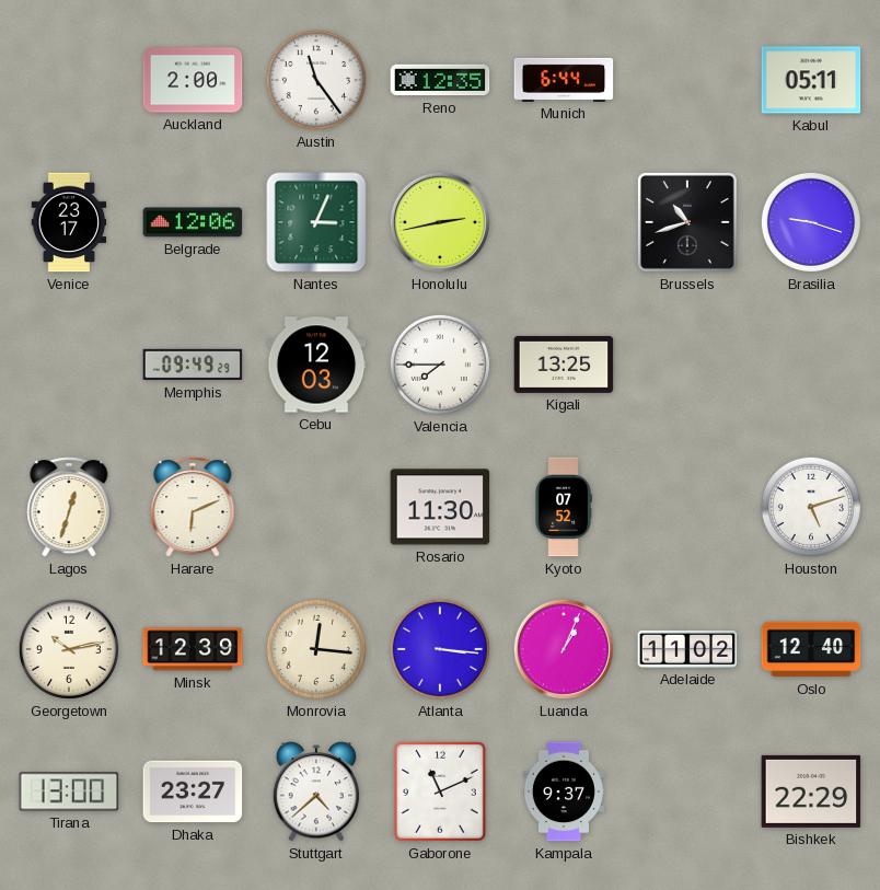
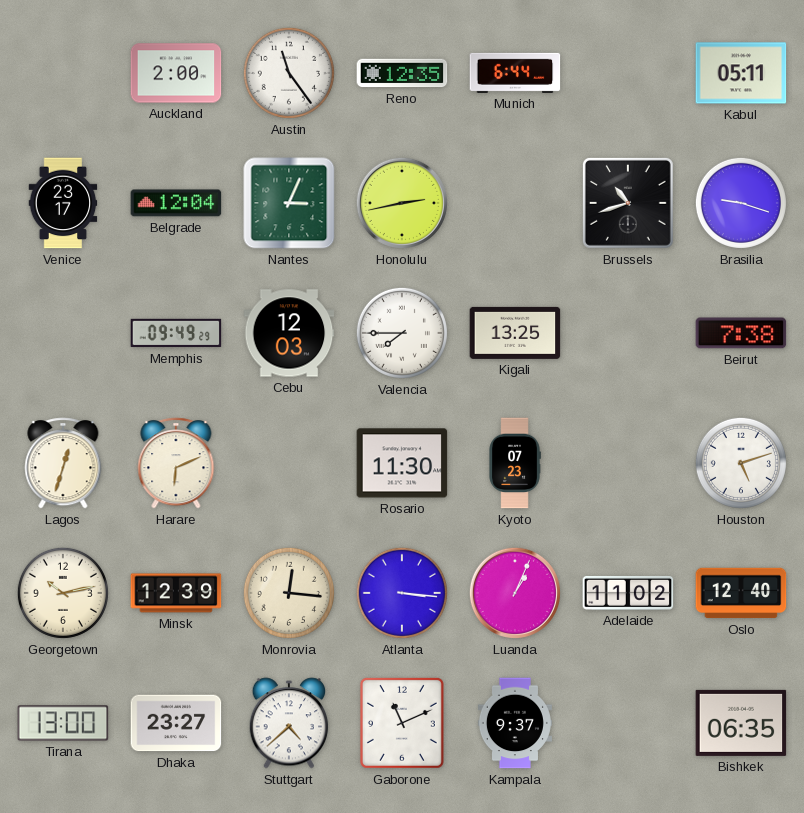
Belgrade: 12:06 -> 12:04
Beirut: none -> 7:38
Kyoto: 07:52 -> 07:23
Bishkek: 22:29 -> 06:35
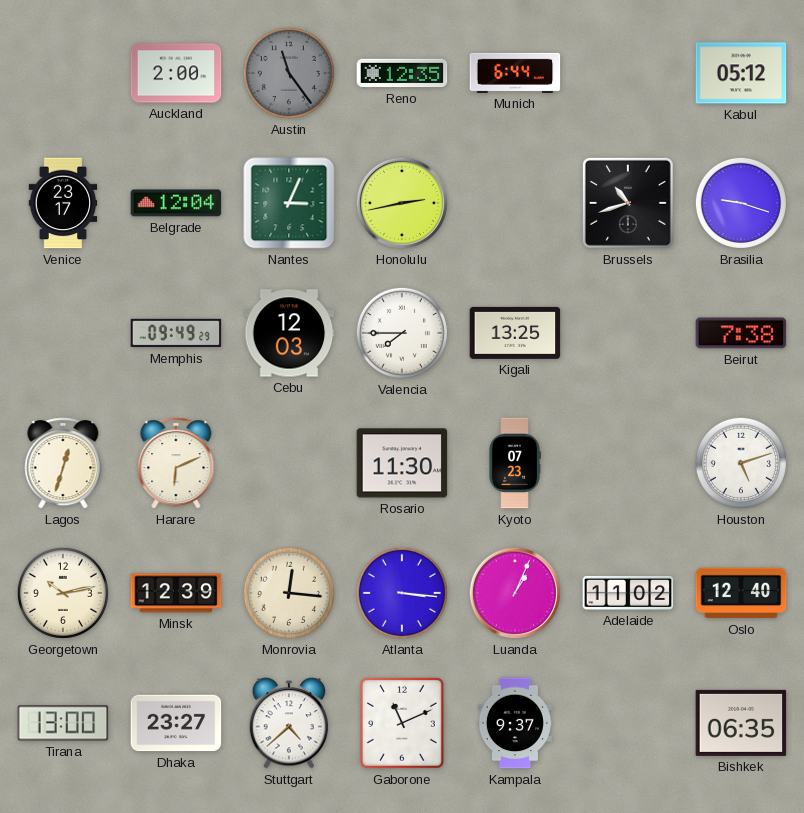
Austin dial: white -> grey
Kabul: 05:11 -> 05:12
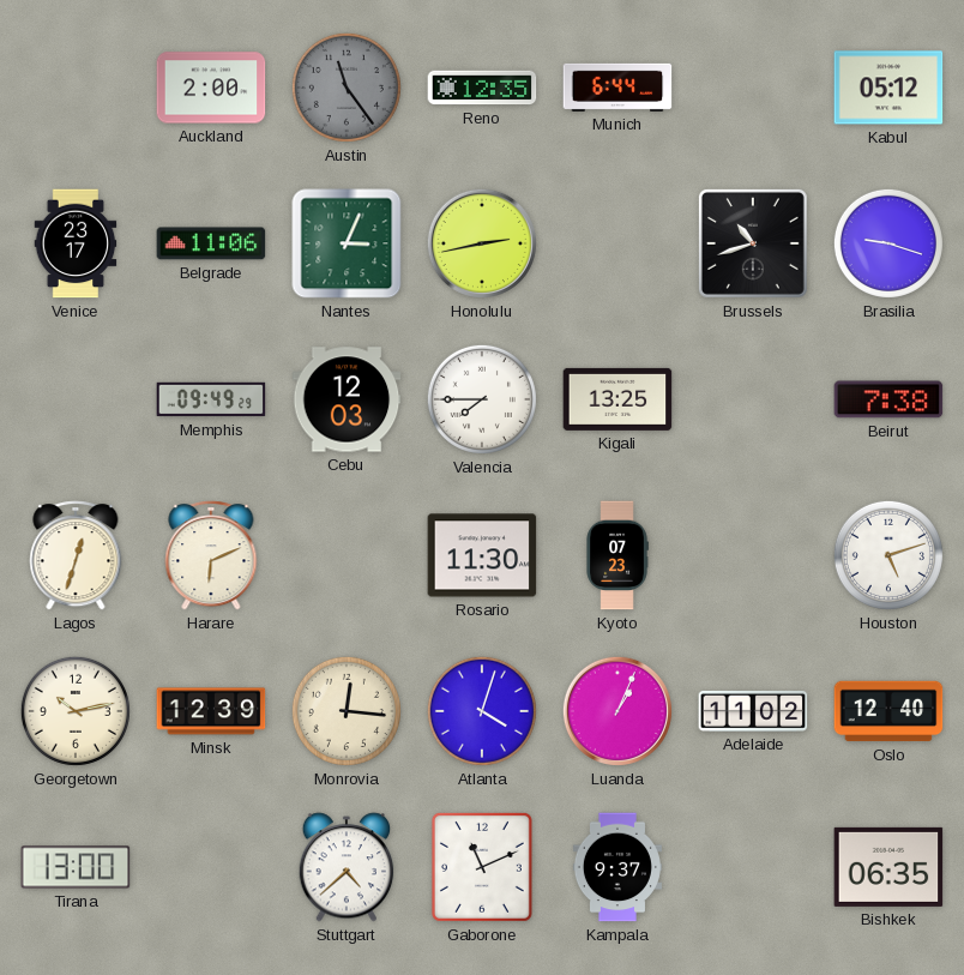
Belgrade: 12:04 -> 11:06
Atlanta: 3:16 -> 4:03
Dhaka: 23:27 -> none
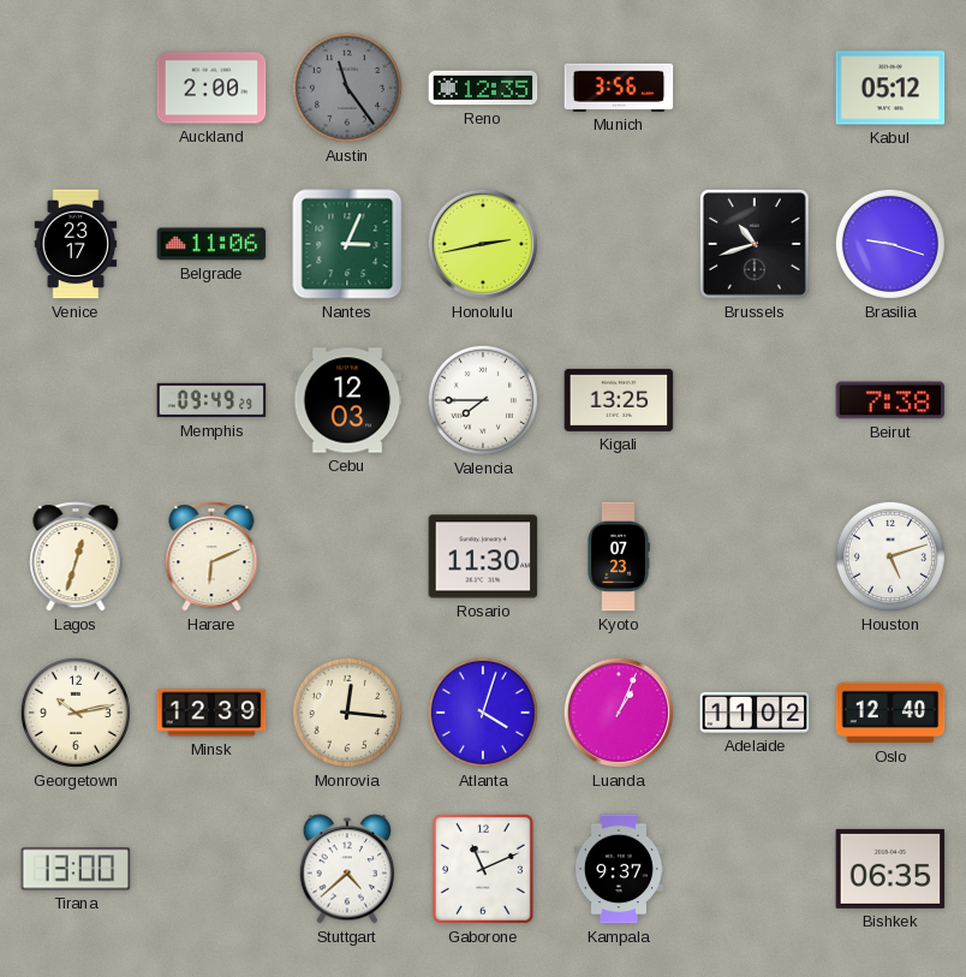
Munich: 6:44 -> 3:56
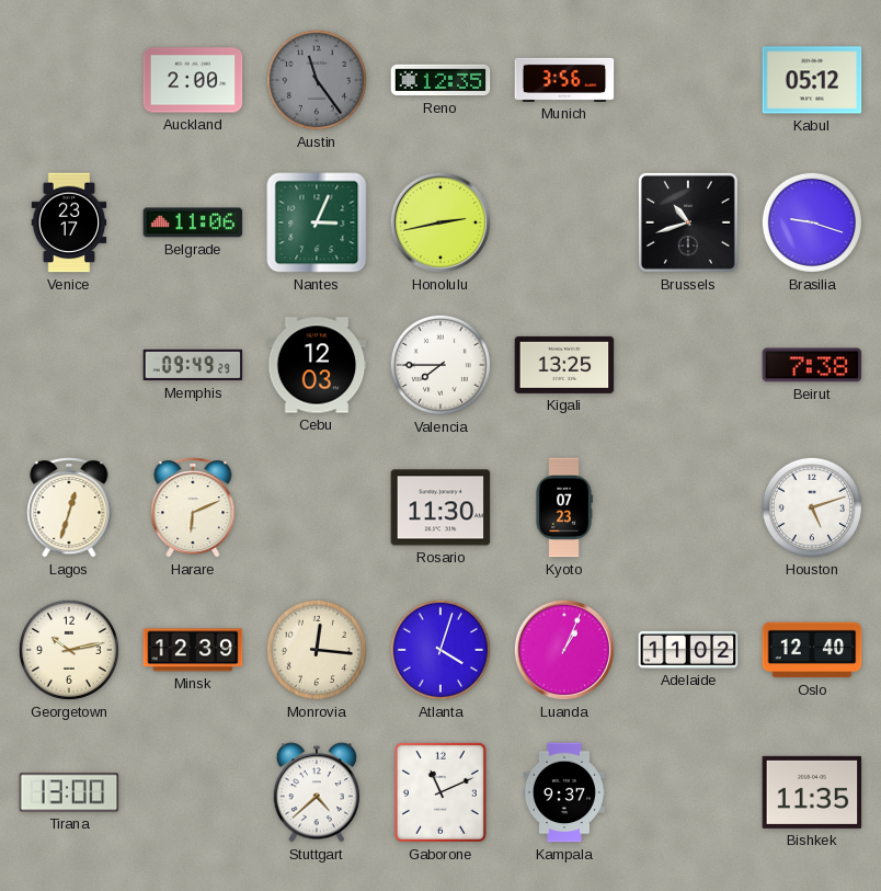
Bishkek: 06:35 -> 11:35
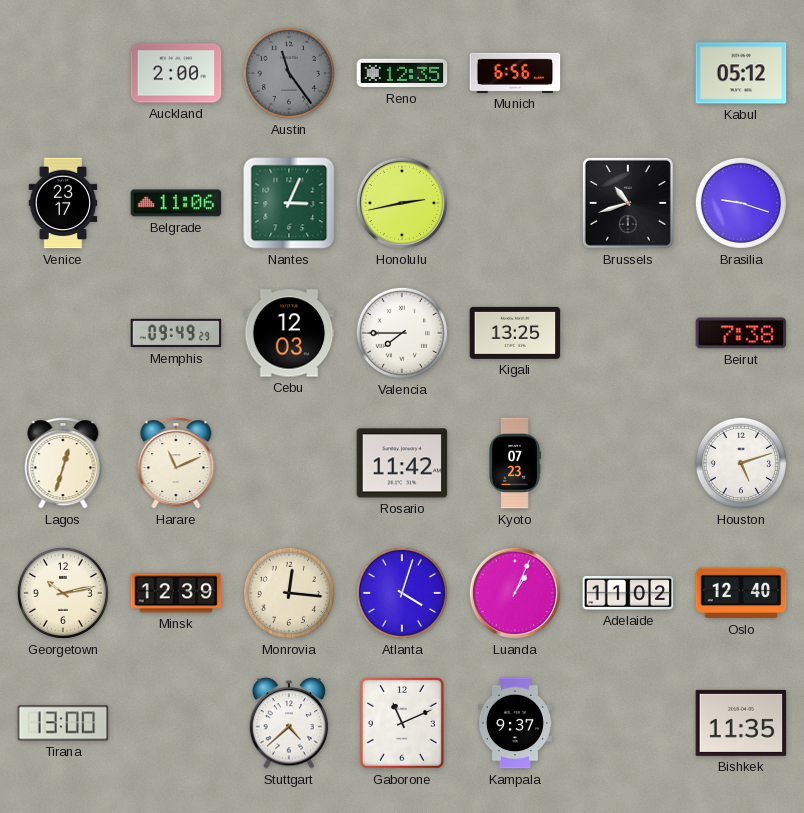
Munich: 3:56 -> 6:56
Harare: 6:11 -> 11:11
Rosario: 11:30 -> 11:42
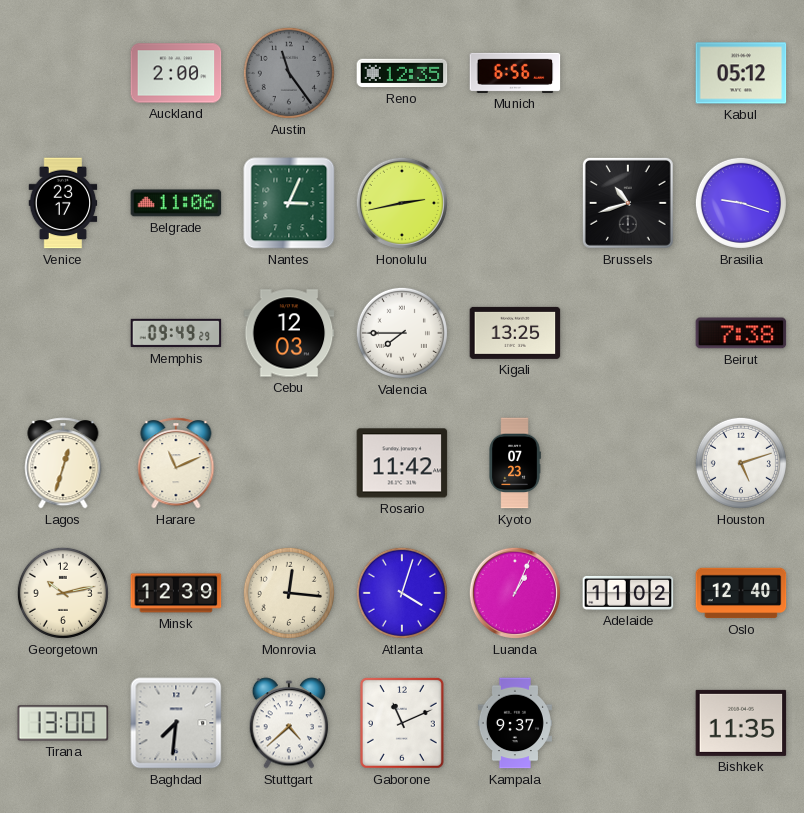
Baghdad: none -> 7:31
